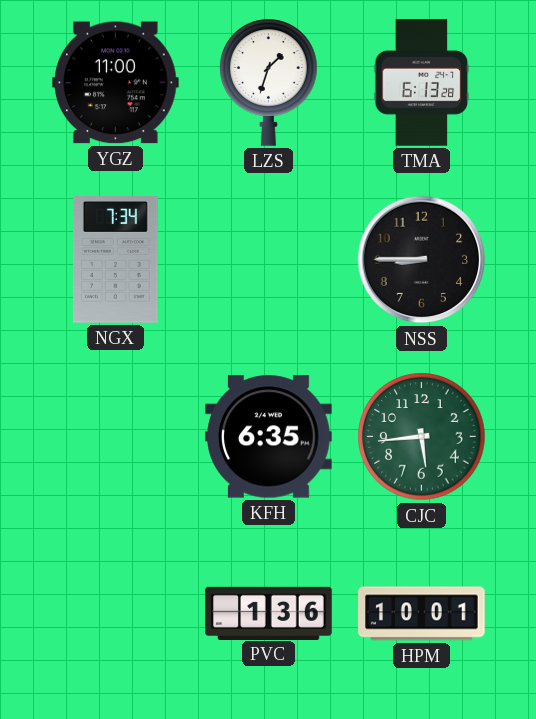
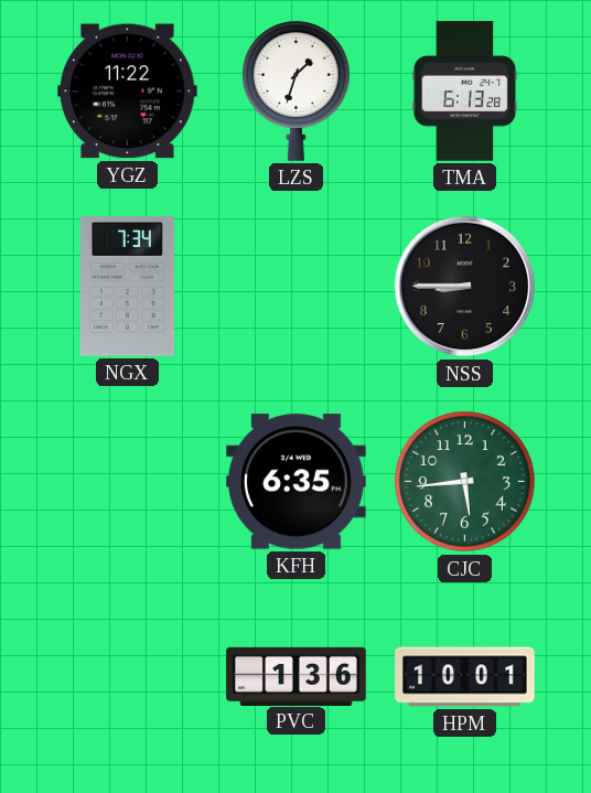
YGZ: 11:00 -> 11:22
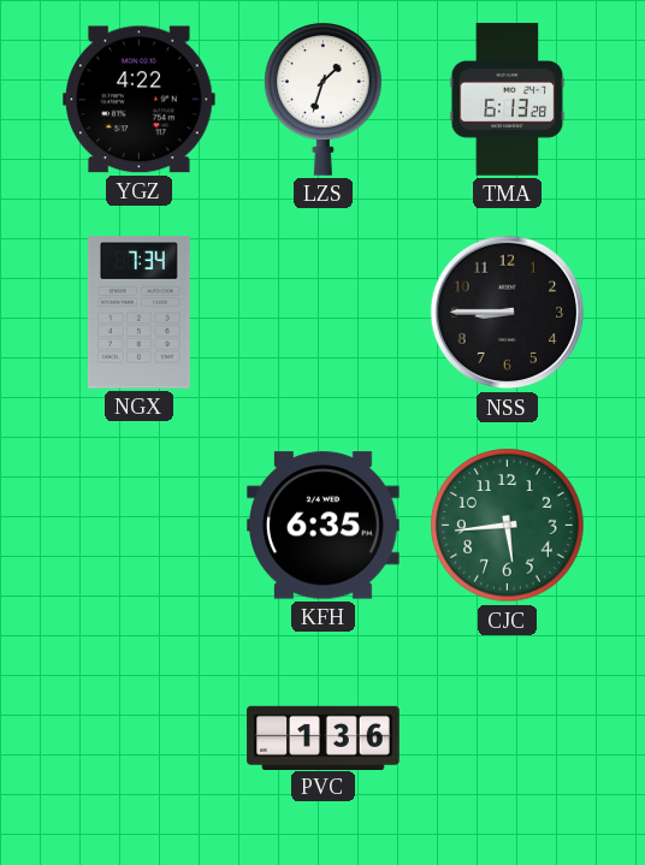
YGZ: 11:22 -> 4:22
HPM: 10:01 -> none
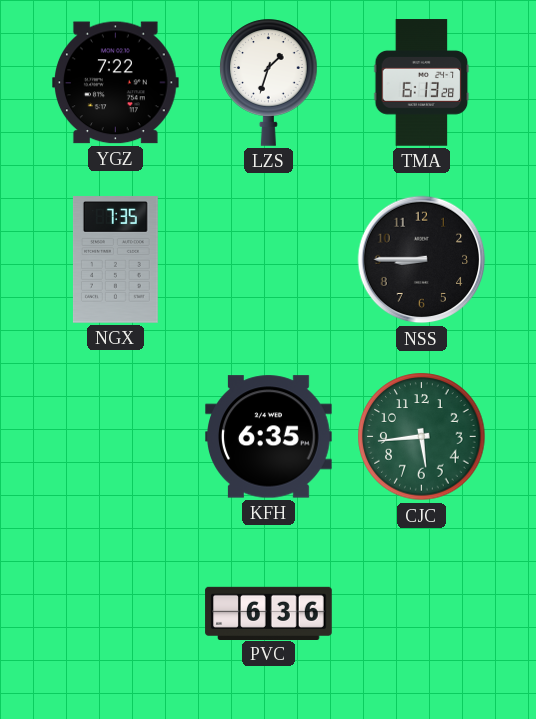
YGZ: 4:22 -> 7:22
NGX: 7:34 -> 7:35
PVC: 1:36 -> 6:36
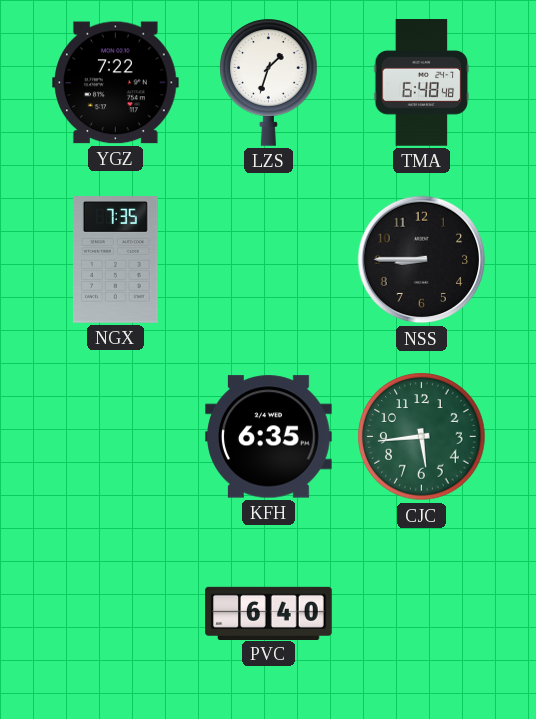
TMA: 6:13 -> 6:48
PVC: 6:36 -> 6:40
